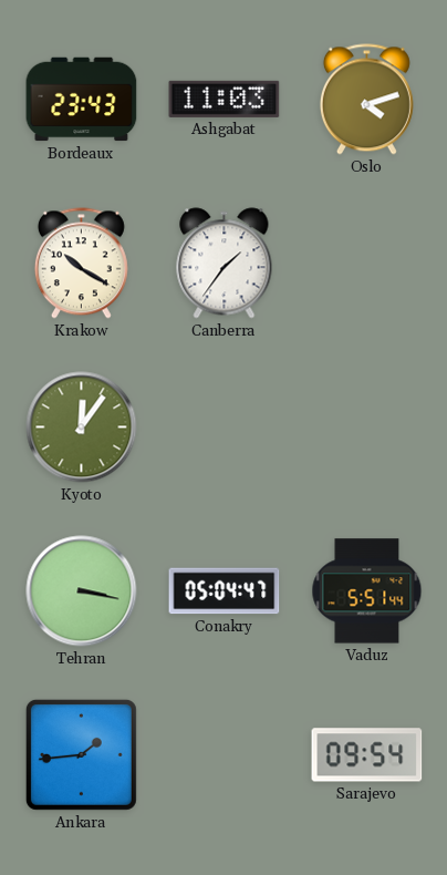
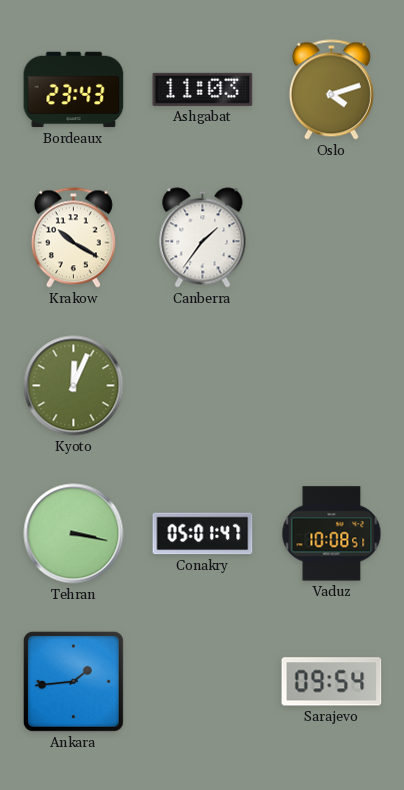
Kyoto: 12:06 -> 12:04
Conakry: 05:04 -> 05:01
Vaduz: 5:51 -> 10:08
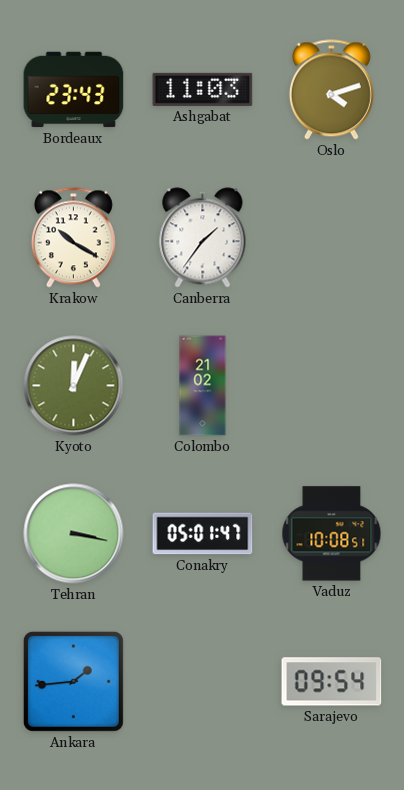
Colombo: none -> 21:02
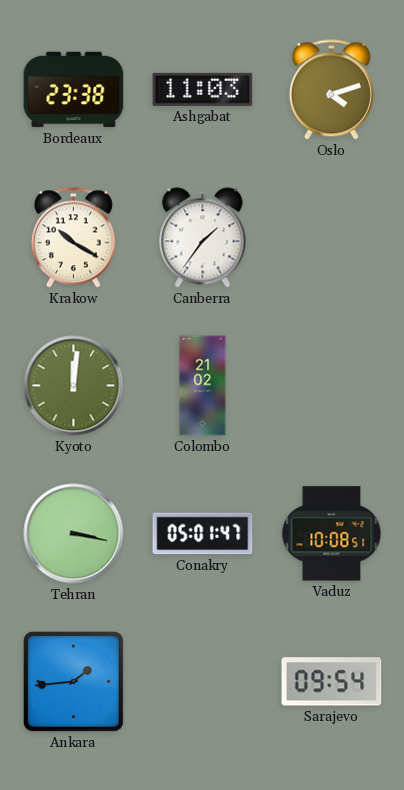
Bordeaux: 23:43 -> 23:38
Kyoto: 12:04 -> 12:01
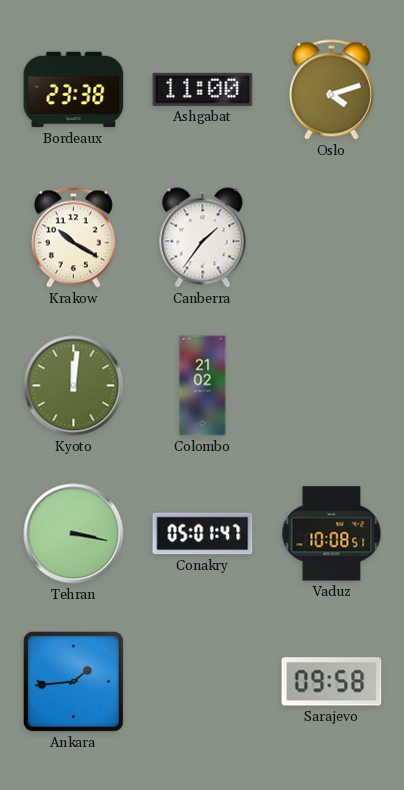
Ashgabat: 11:03 -> 11:00
Sarajevo: 09:54 -> 09:58
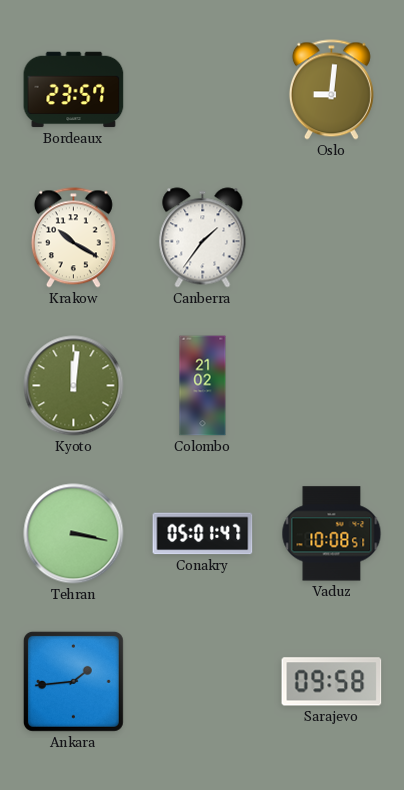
Bordeaux: 23:38 -> 23:57
Ashgabat: 11:00 -> none
Oslo: 4:12 -> 9:01
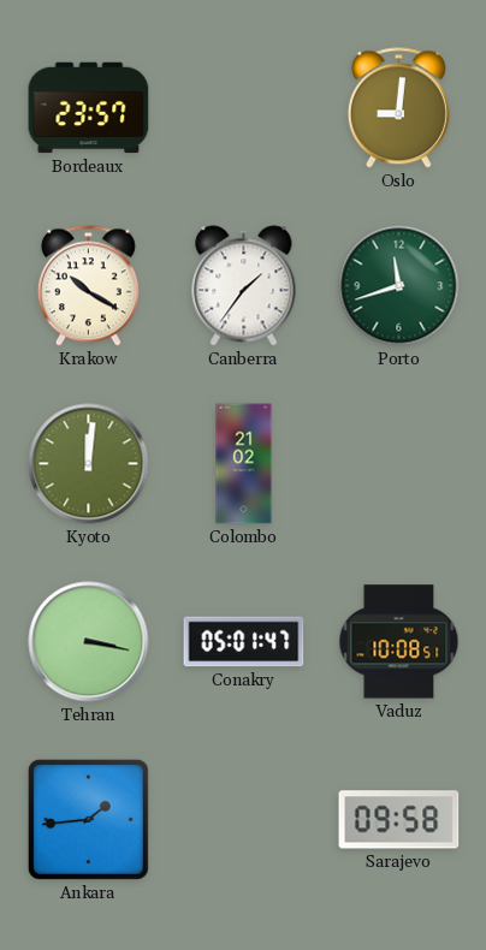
Porto: none -> 11:42
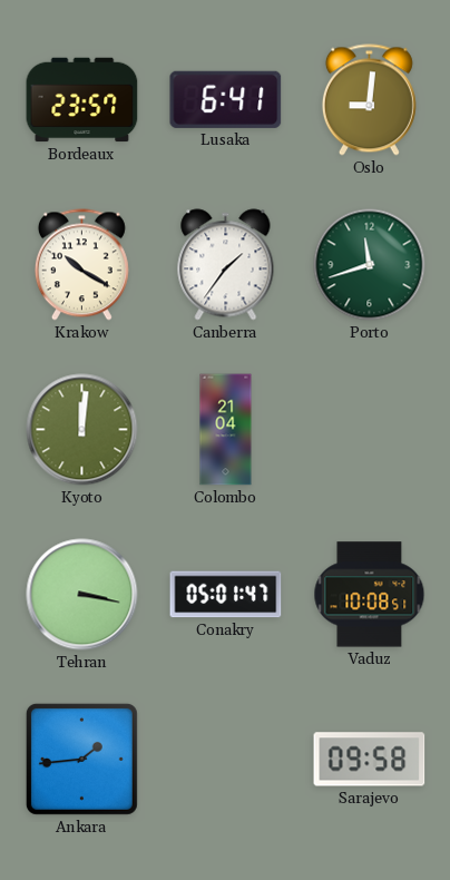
Lusaka: none -> 6:41
Colombo: 21:02 -> 21:04
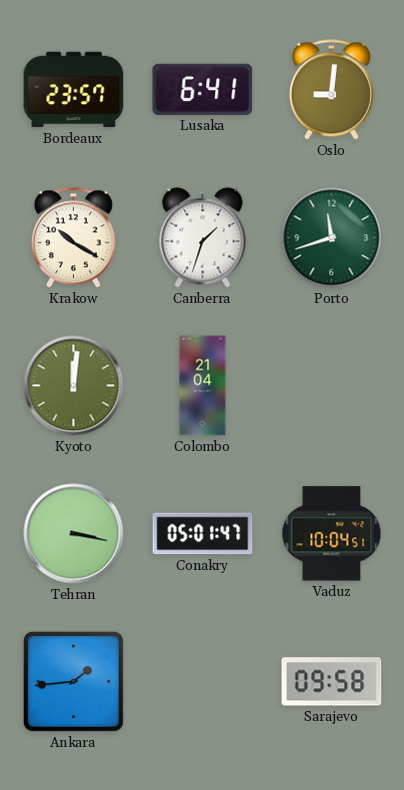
Canberra: 1:36 -> 1:33
Vaduz: 10:08 -> 10:04
